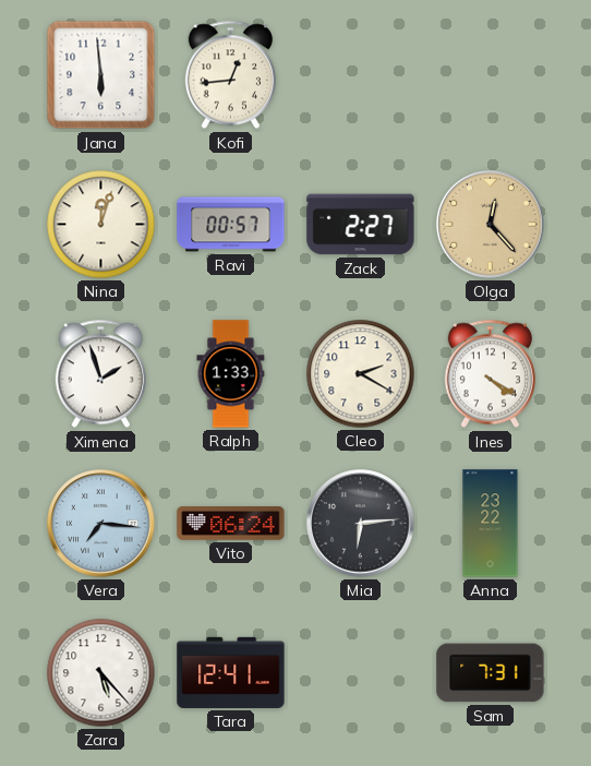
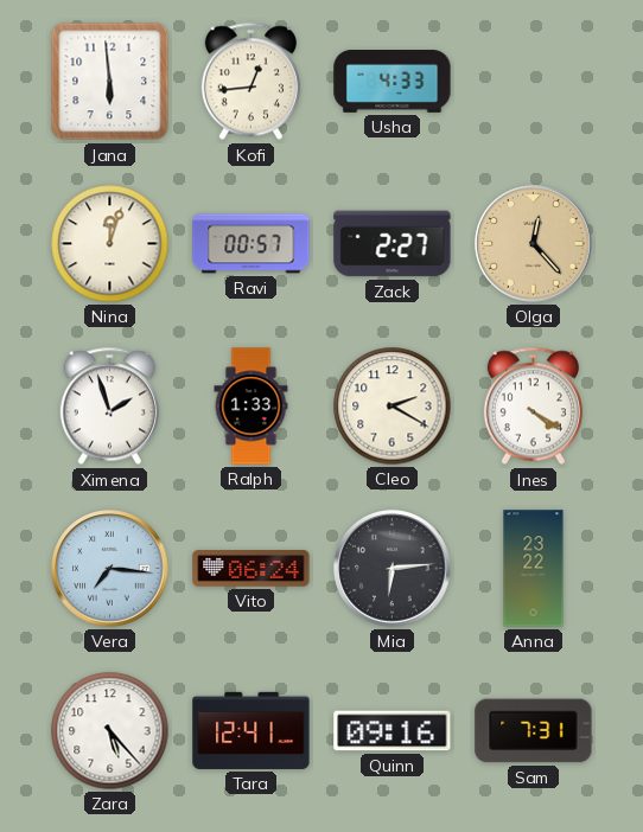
Usha: none -> 4:33
Quinn: none -> 09:16
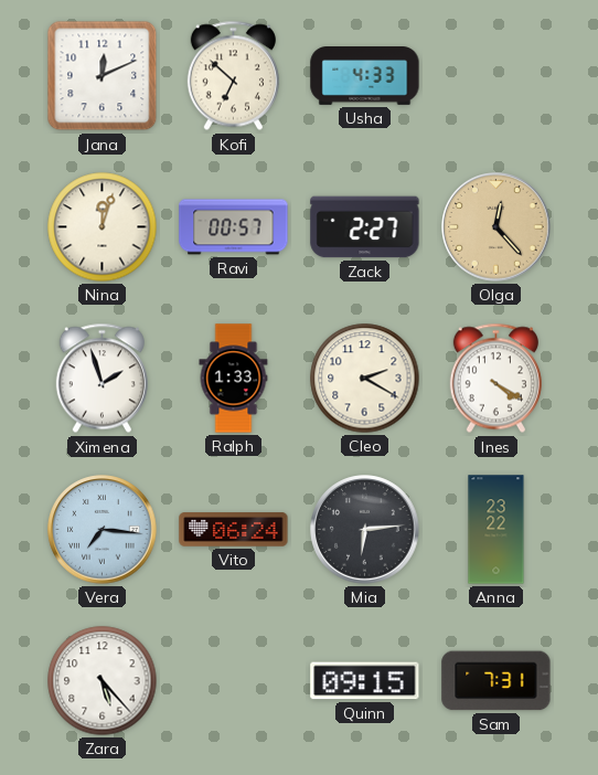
Jana: 5:59 -> 12:11
Kofi: 12:44 -> 6:52
Tara: 12:41 -> none
Quinn: 09:16 -> 09:15
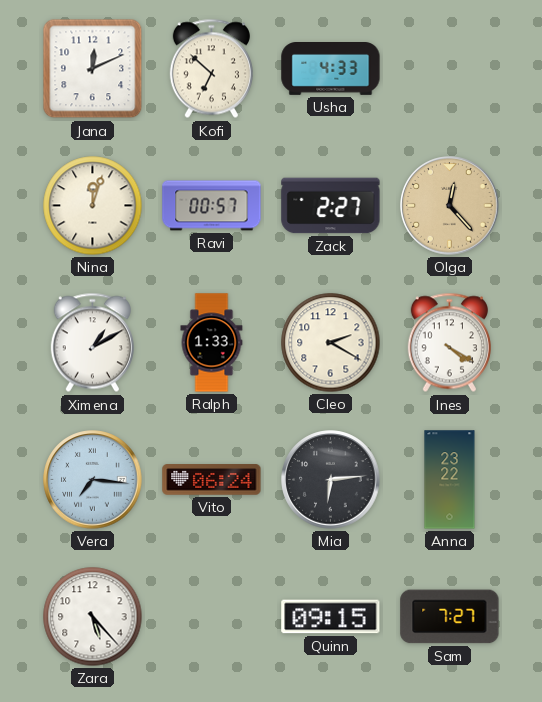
Ximena: 1:57 -> 1:10
Sam: 7:31 -> 7:27
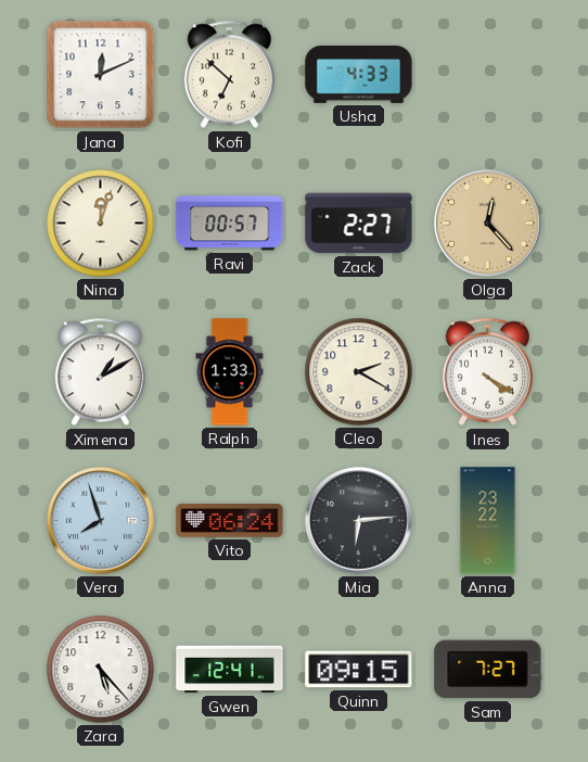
Vera: 7:16 -> 7:57
Gwen: none -> 12:41
